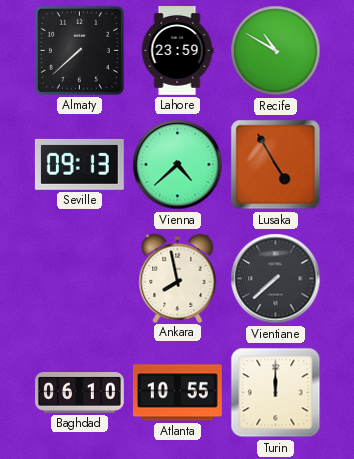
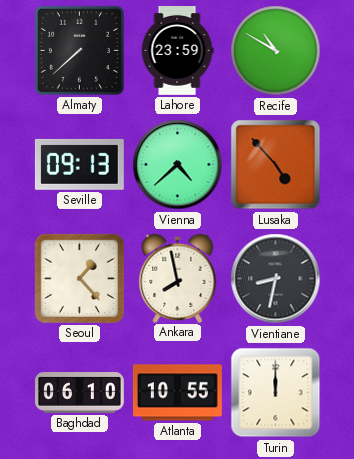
Lusaka: 4:55 -> 4:53
Seoul: none -> 1:23
Vientiane: 7:38 -> 8:32
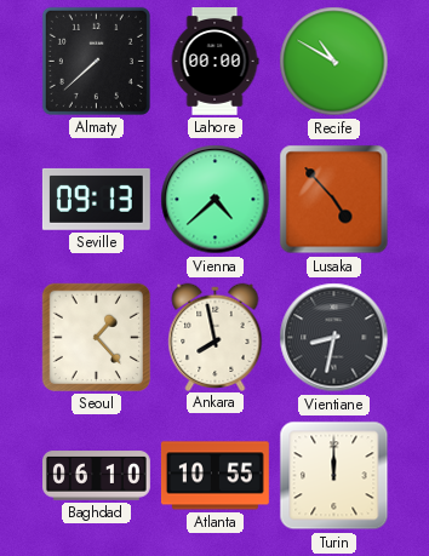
Lahore: 23:59 -> 00:00
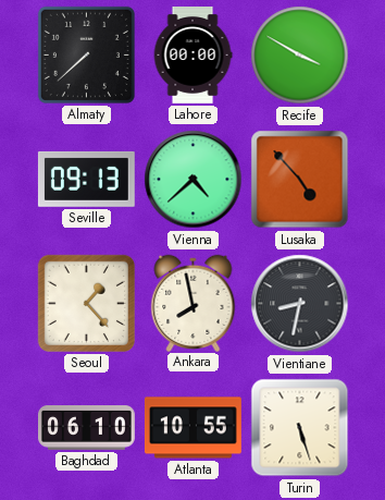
Recife: 10:50 -> 3:50
Turin: 12:00 -> 5:27
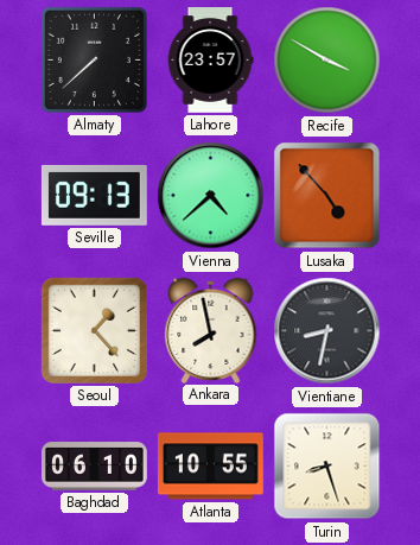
Lahore: 00:00 -> 23:57
Turin: 5:27 -> 8:27
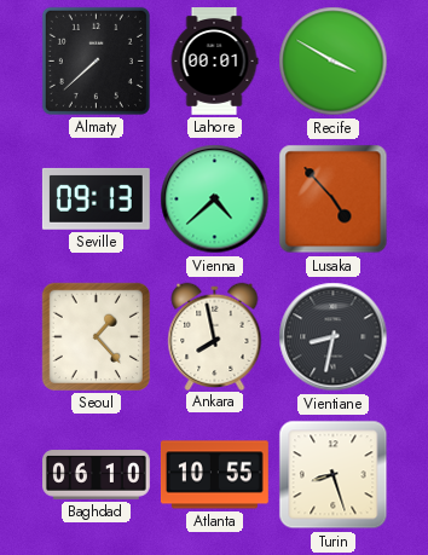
Lahore: 23:57 -> 00:01
